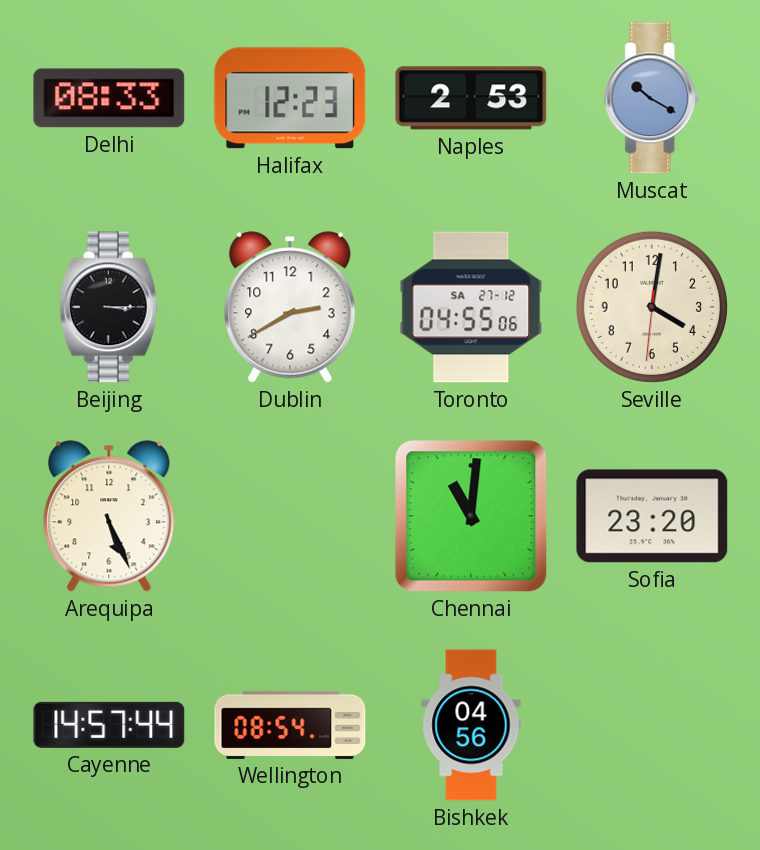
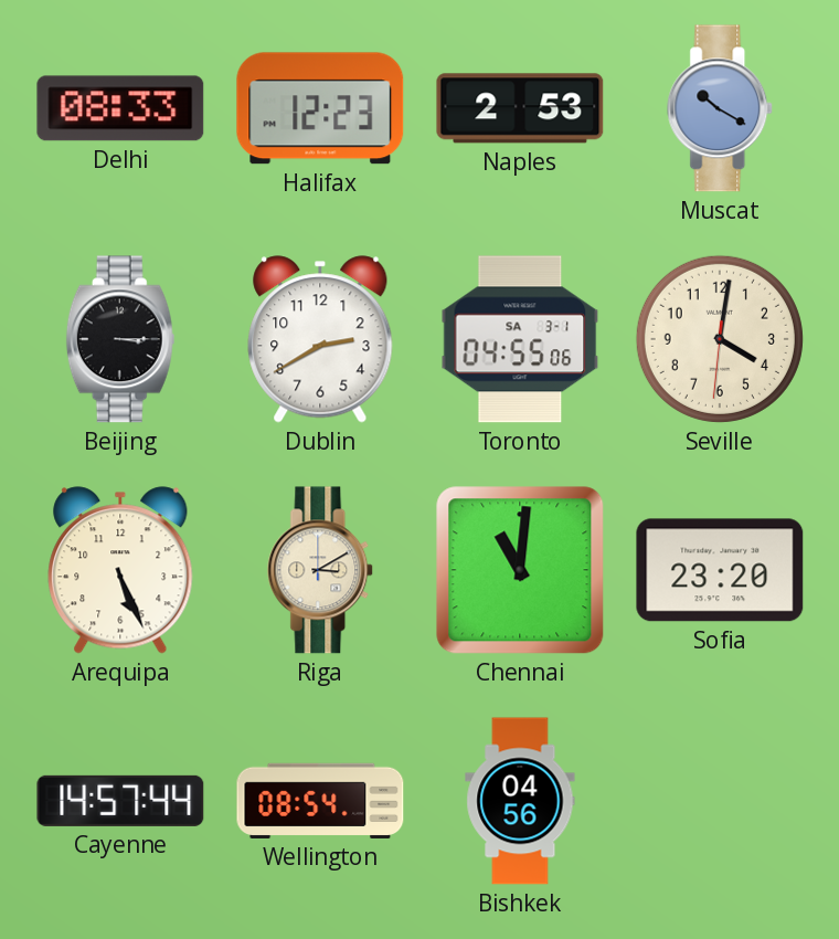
Toronto date: SA 27-12 -> SA 3-1
Riga: none -> 3:10
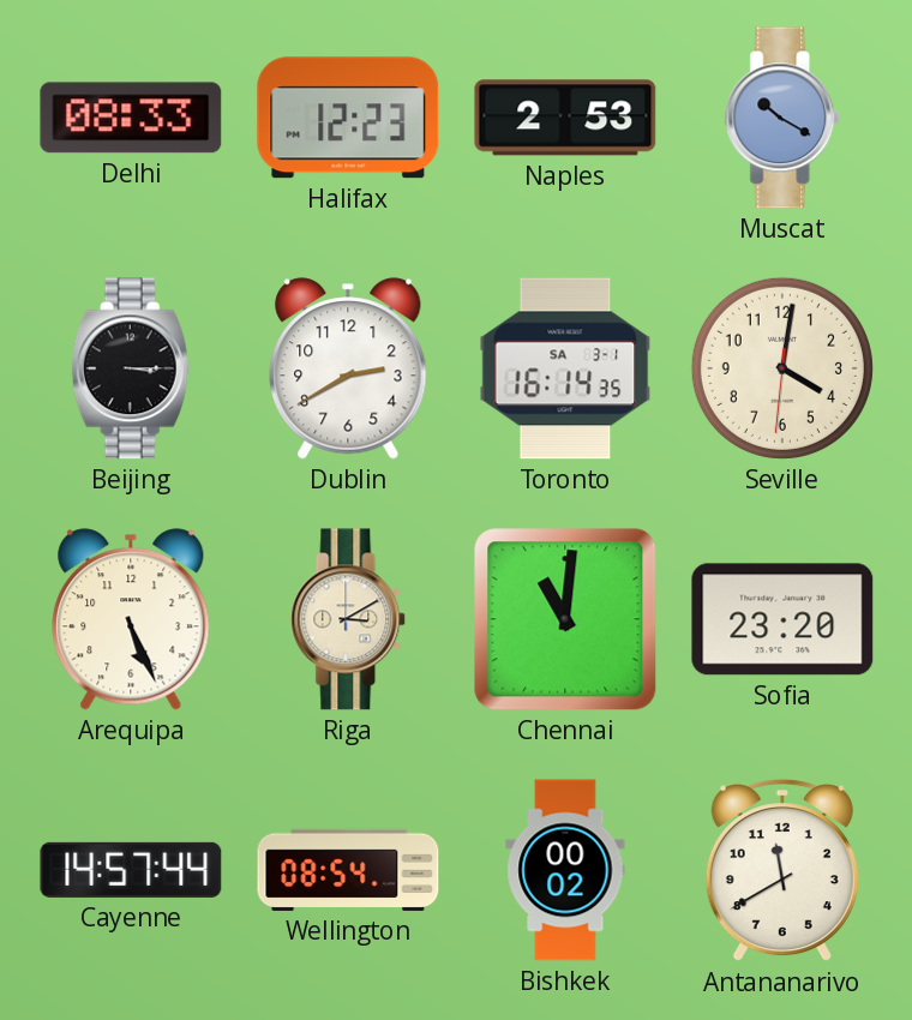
Toronto: 04:55 -> 16:14
Bishkek: 04:56 -> 00:02
Antananarivo: none -> 11:40
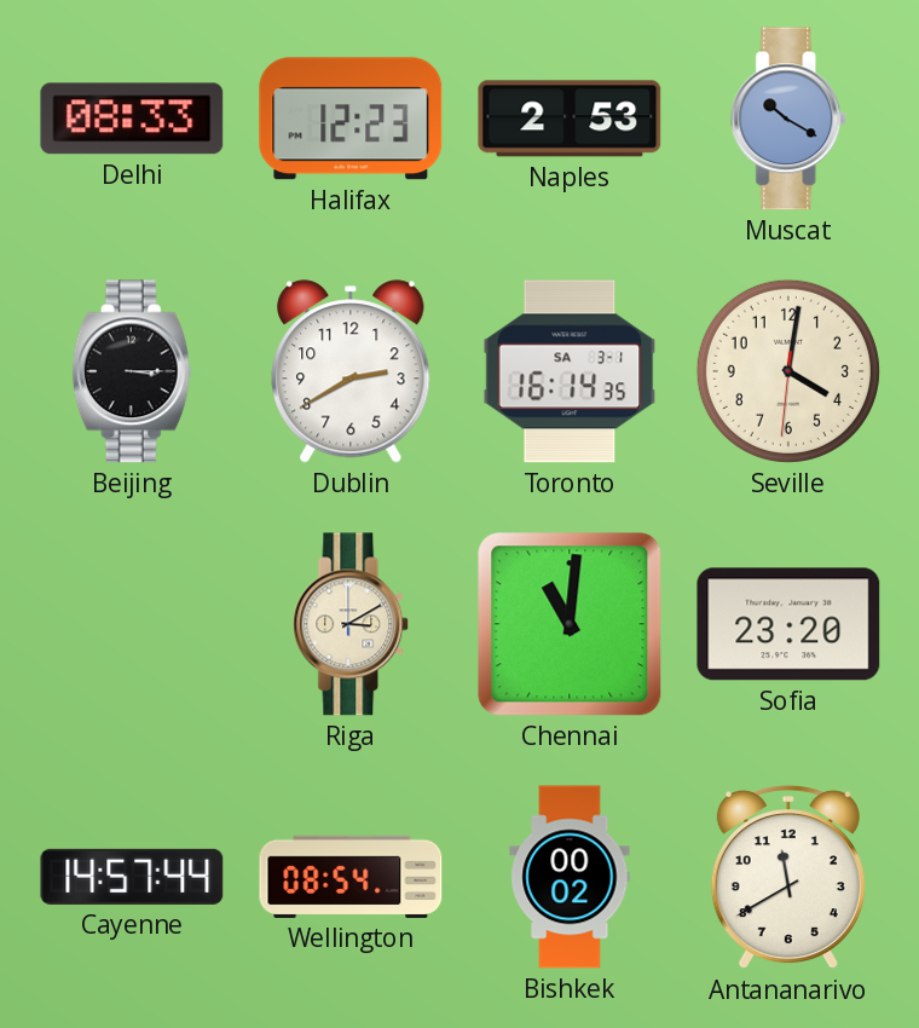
Arequipa: 5:26 -> none
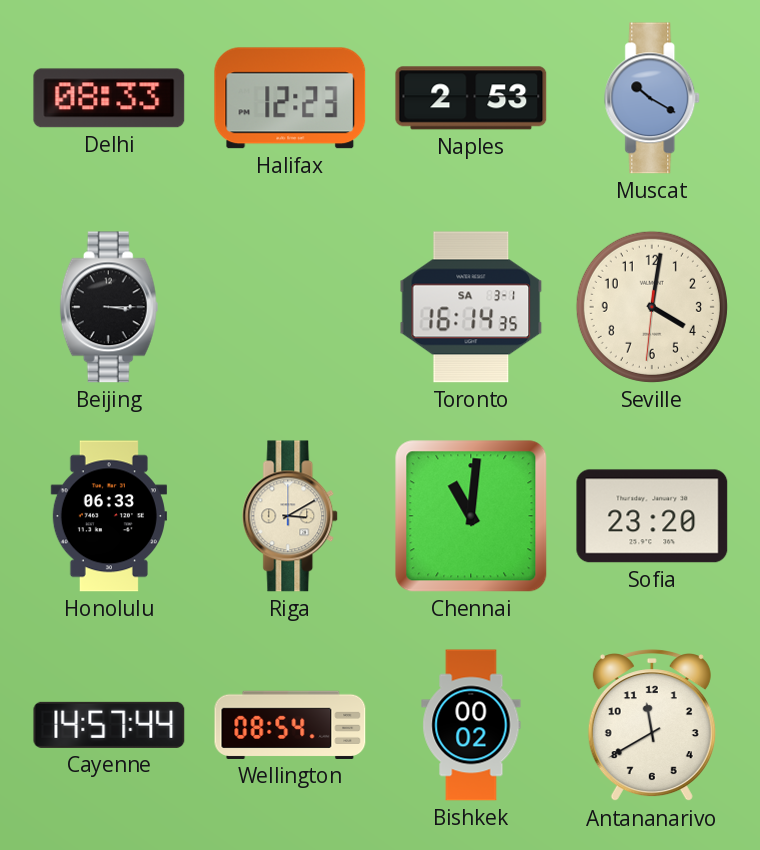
Dublin: 2:40 -> none
Honolulu: none -> 06:33
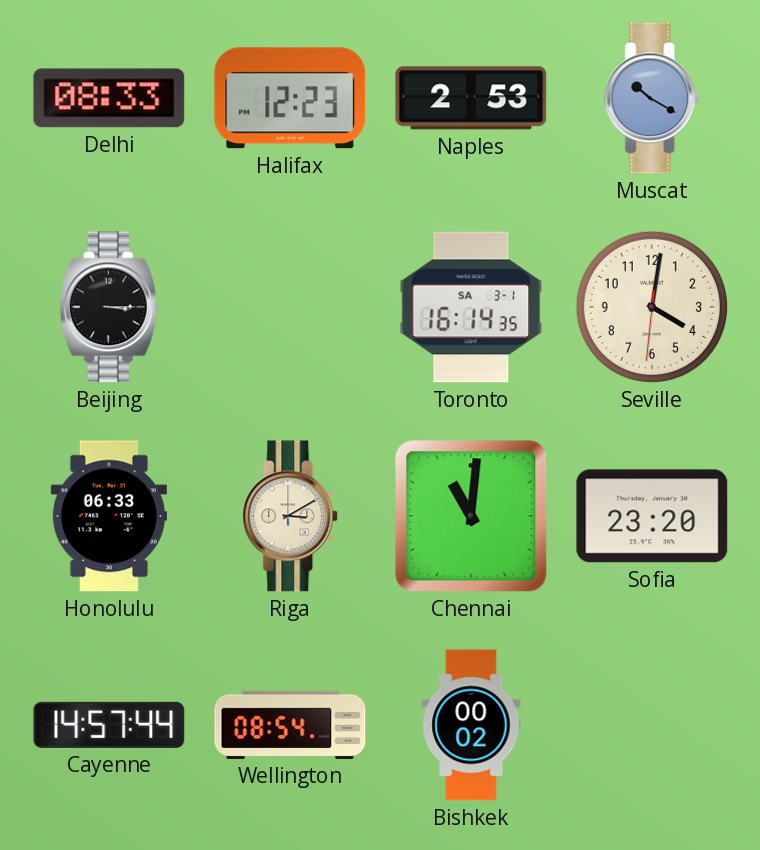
Antananarivo: 11:40 -> none
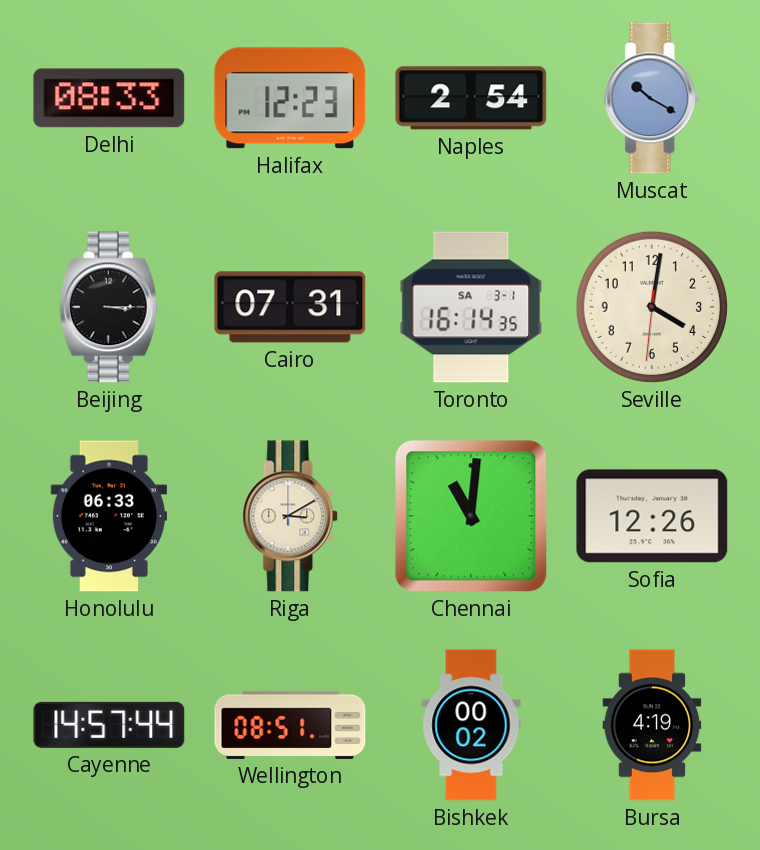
Naples: 2:53 -> 2:54
Cairo: none -> 07:31
Sofia: 23:20 -> 12:26
Wellington: 08:54 -> 08:51
Bursa: none -> 4:19
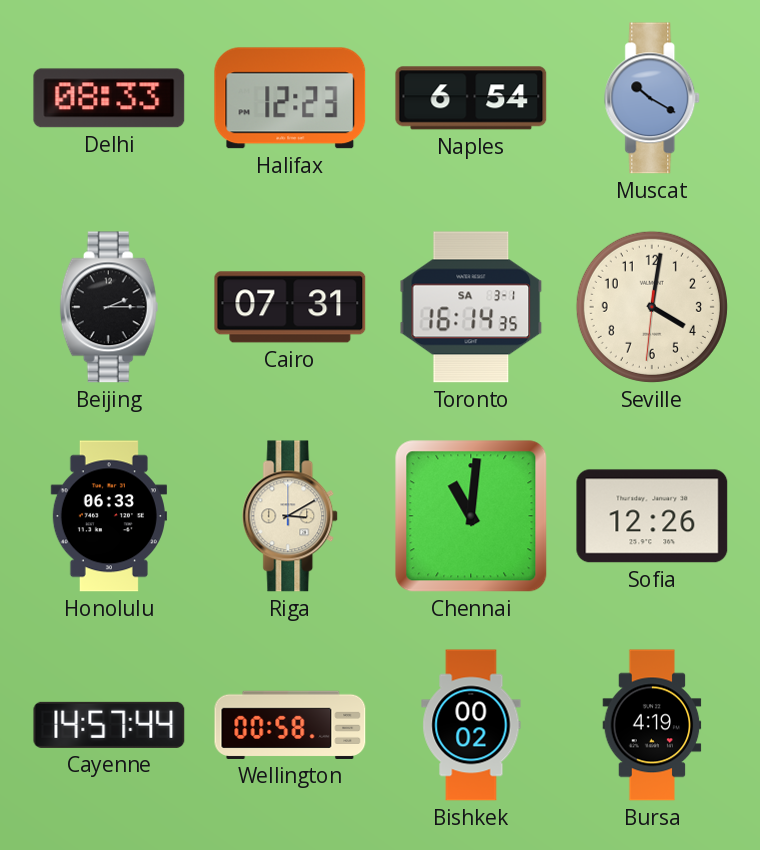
Naples: 2:54 -> 6:54
Beijing: 3:15 -> 2:15
Wellington: 08:51 -> 00:58
